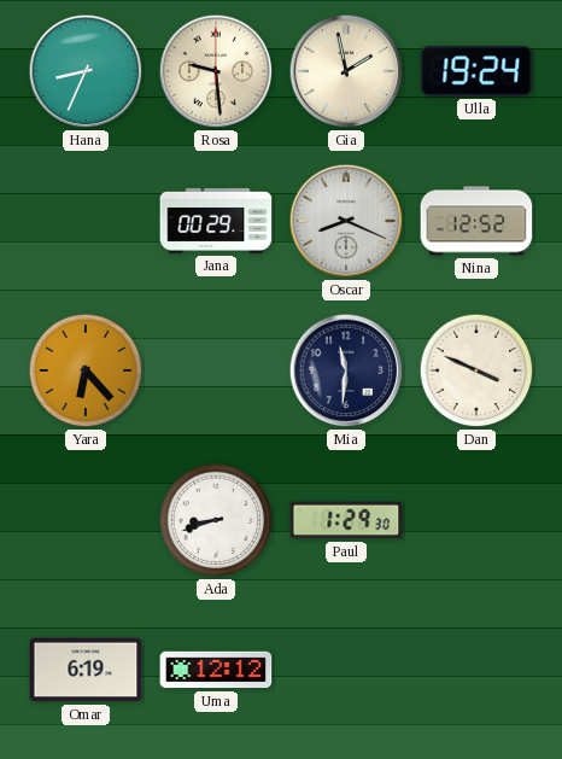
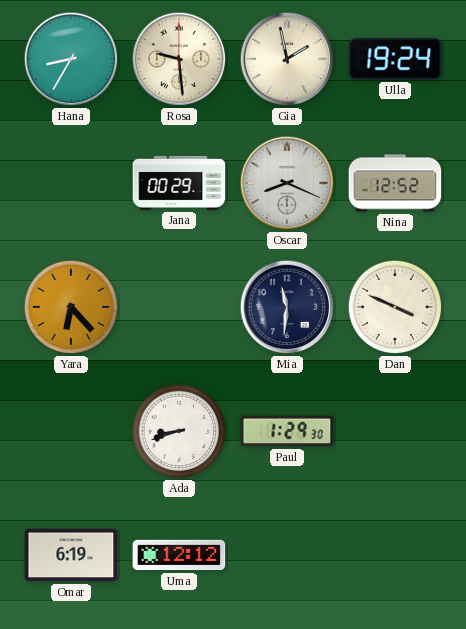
Hana: 8:34 -> 8:35
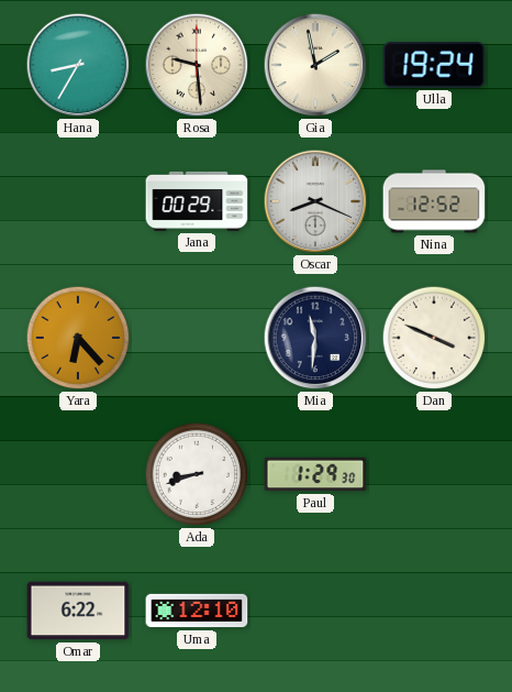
Omar: 6:19 -> 6:22
Uma: 12:12 -> 12:10
